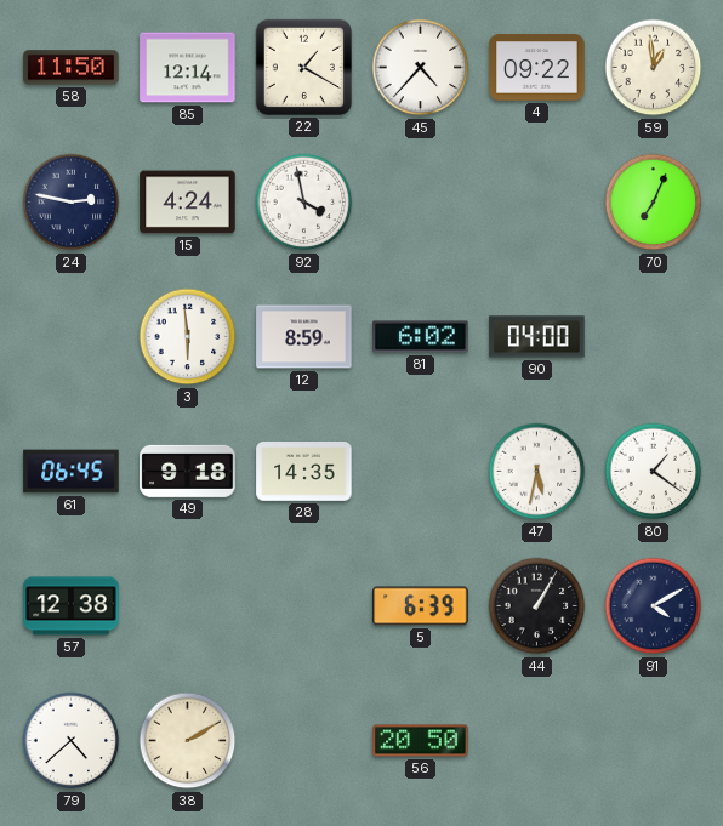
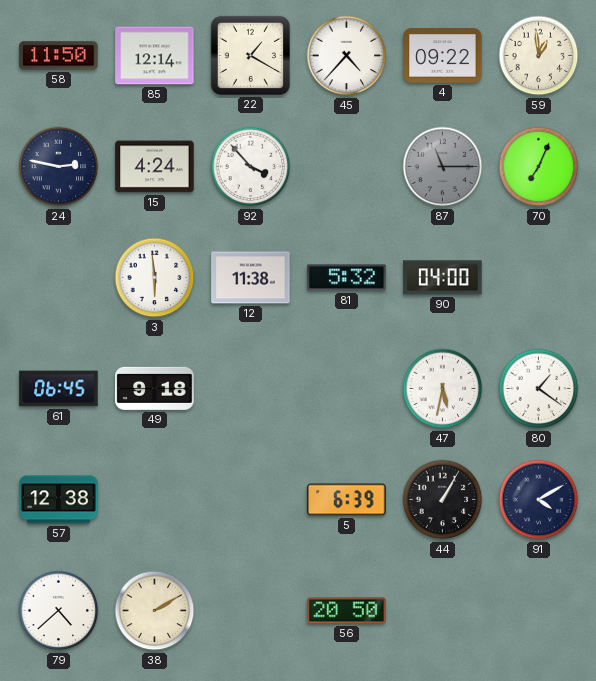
92: 3:58 -> 3:53
87: none -> 11:15
12: 8:59 -> 11:38
81: 6:02 -> 5:32
28: 14:35 -> none
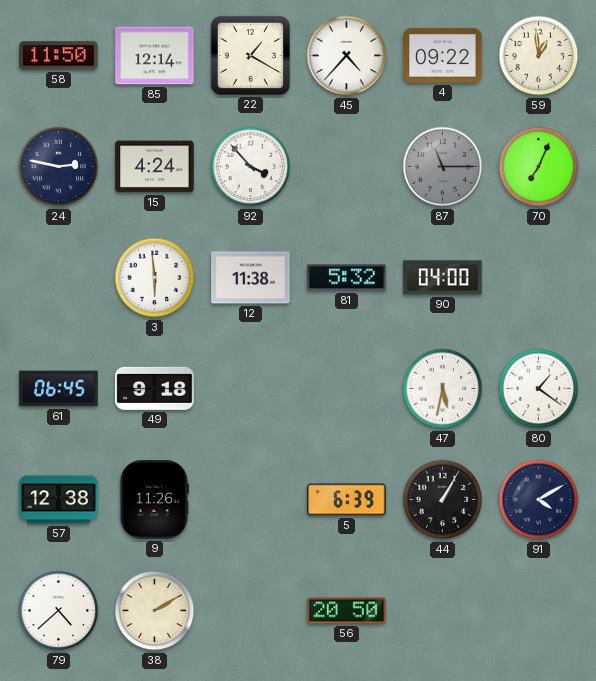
9: none -> 11:26
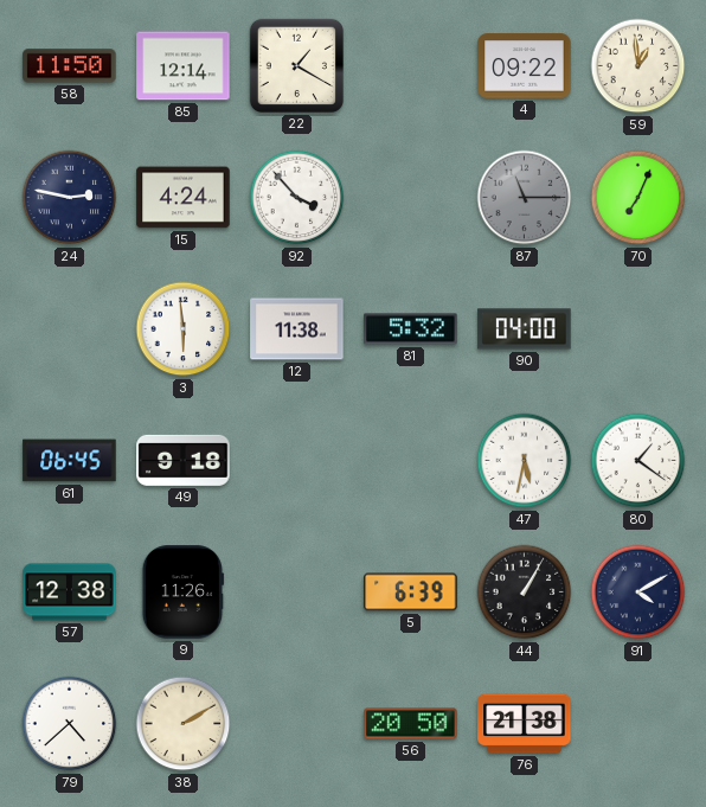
45: 4:37 -> none
76: none -> 21:38
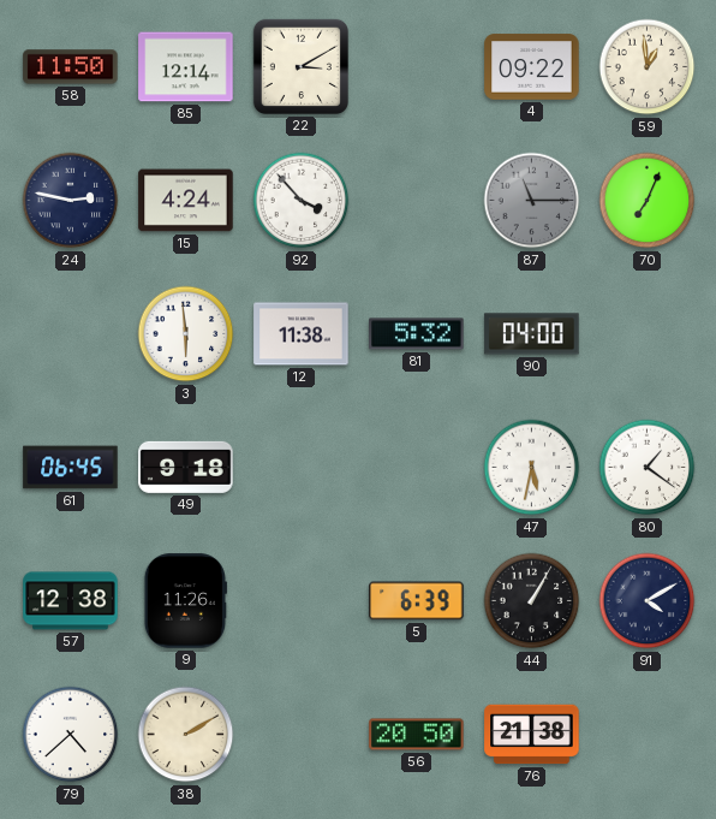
22: 1:20 -> 3:10
